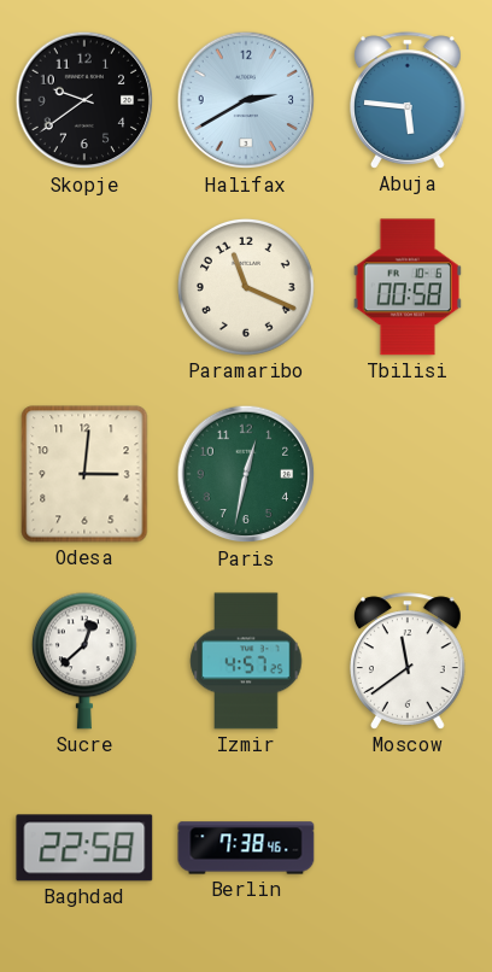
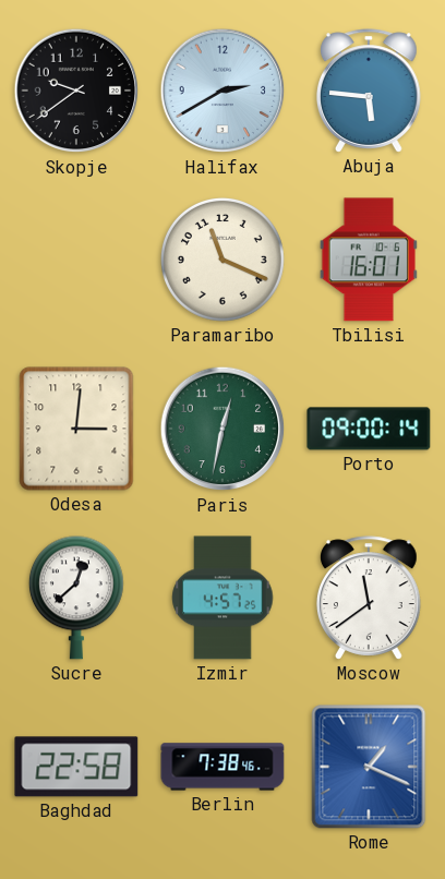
Tbilisi: 00:58 -> 16:01
Porto: none -> 09:00
Rome: none -> 1:19
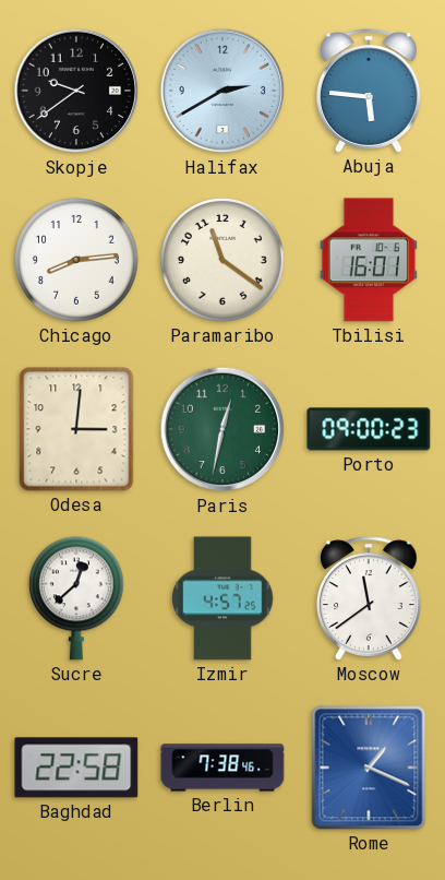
Chicago: none -> 8:14
Paramaribo: 11:19 -> 11:21
Porto: 09:00:14 -> 09:00:23
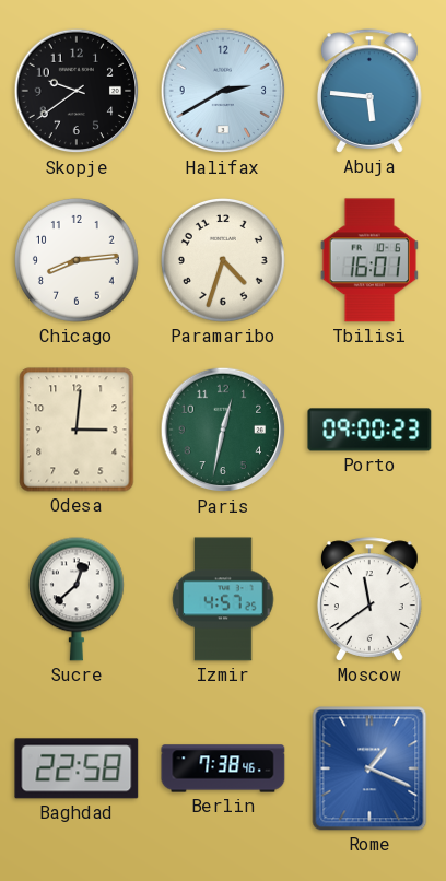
Paramaribo: 11:21 -> 4:33
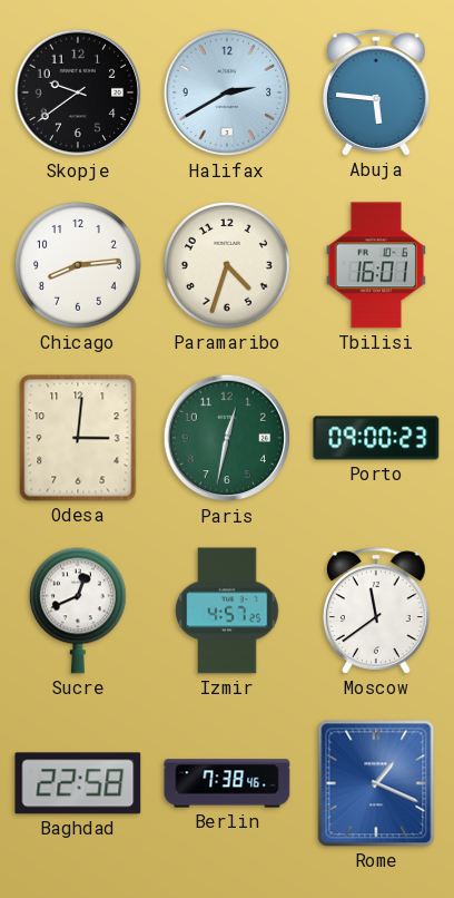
Sucre: 12:38 -> 12:41
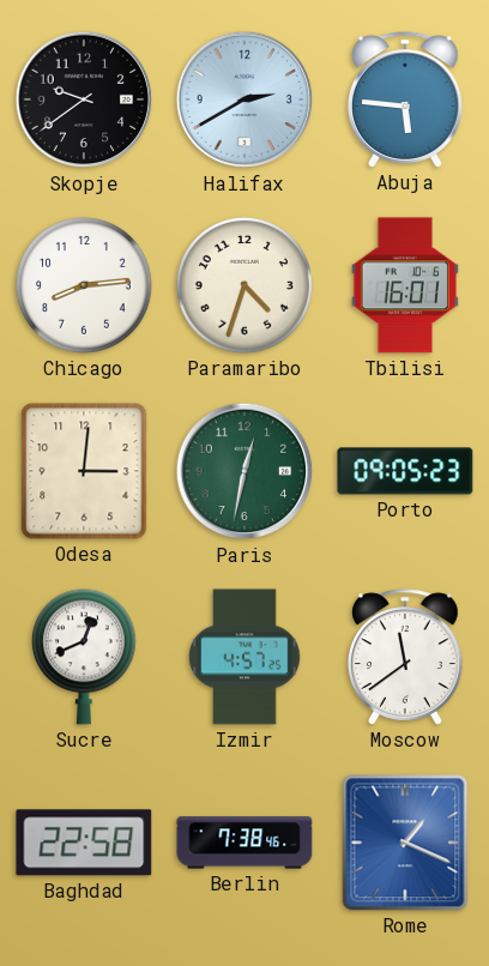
Porto: 09:00 -> 09:05
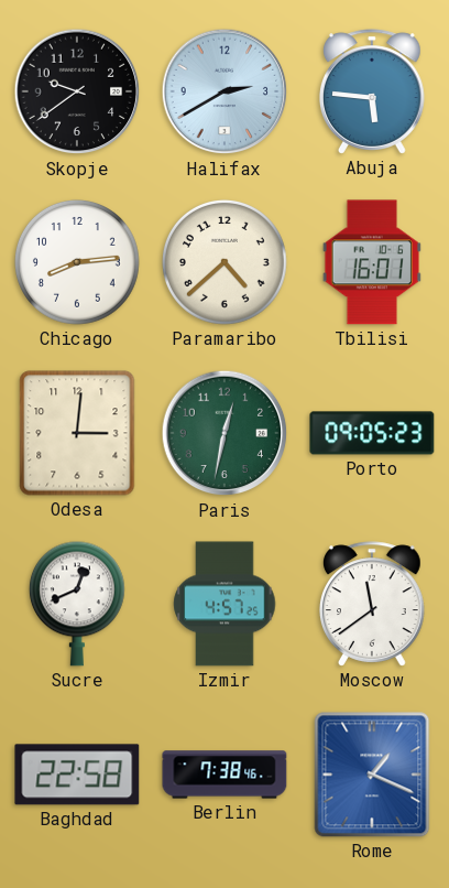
Paramaribo: 4:33 -> 4:38
